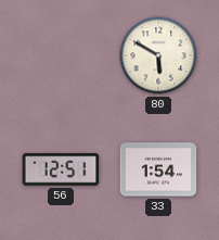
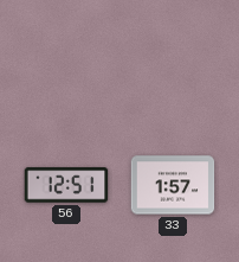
80: 5:50 -> none
33: 1:54 -> 1:57
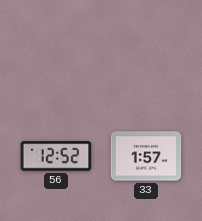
56: 12:51 -> 12:52
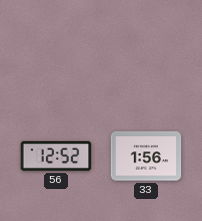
33: 1:57 -> 1:56
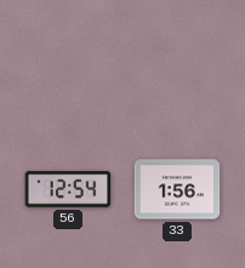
56: 12:52 -> 12:54
